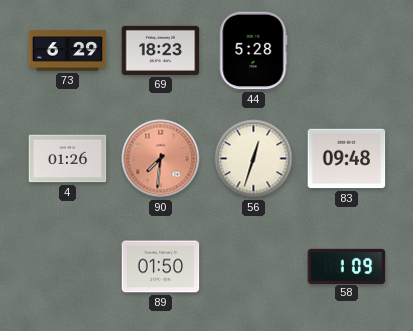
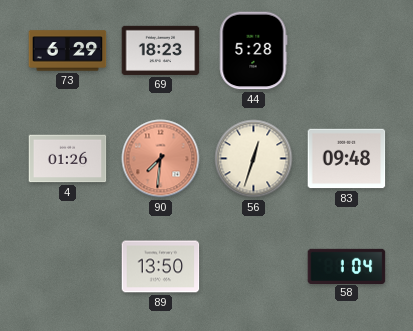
89: 01:50 -> 13:50
58: 1:09 -> 1:04
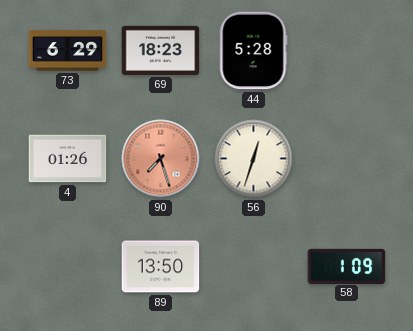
90: 7:31 -> 7:27
83: 09:48 -> none
58: 1:04 -> 1:09
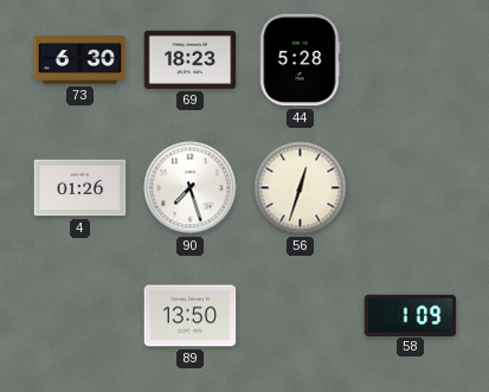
73: 6:29 -> 6:30
90 dial: salmon -> white
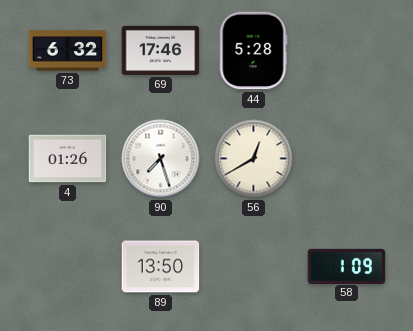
73: 6:30 -> 6:32
69: 18:23 -> 17:46
56: 12:33 -> 12:40
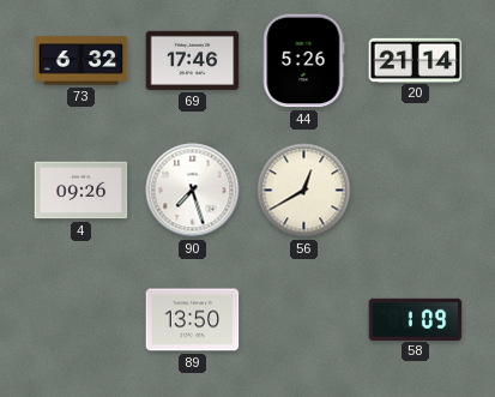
44: 5:28 -> 5:26
20: none -> 21:14
4: 01:26 -> 09:26
